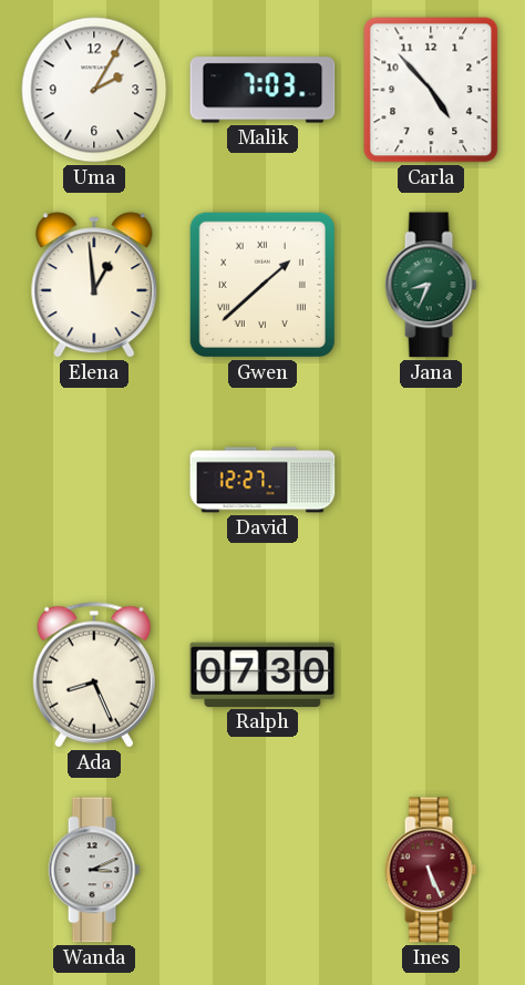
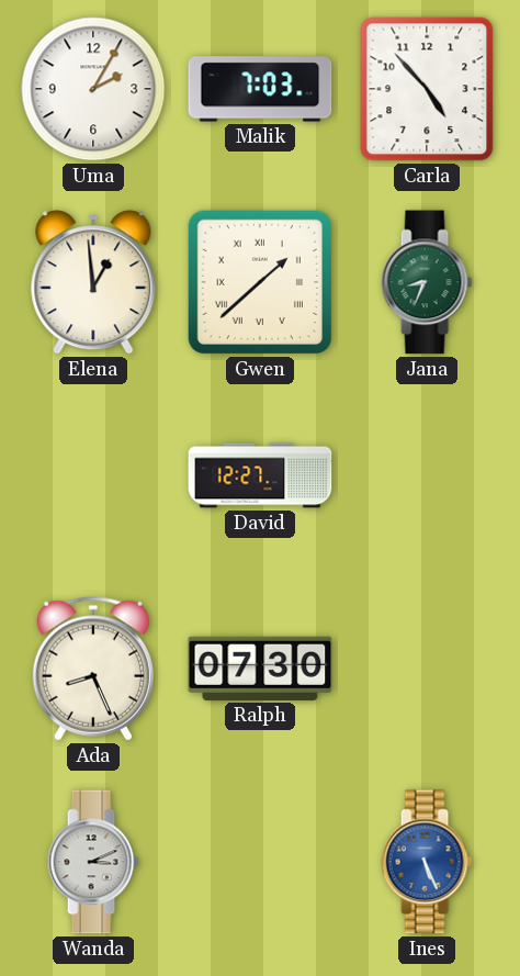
Ines dial: burgundy -> blue
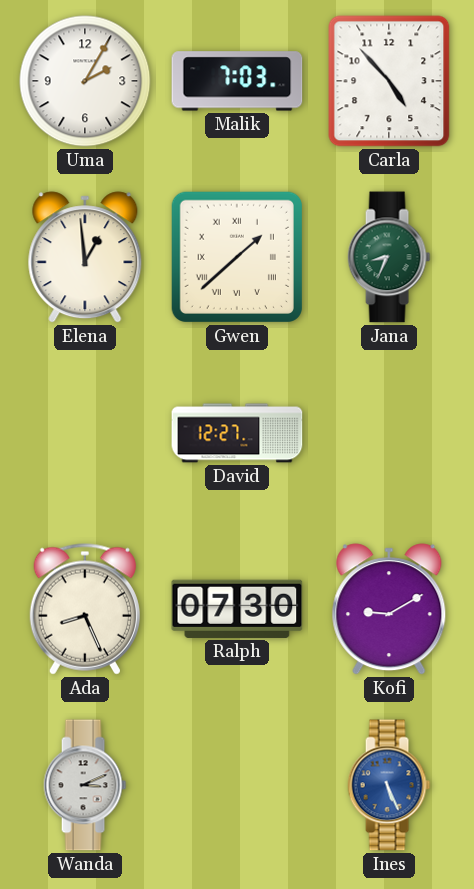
Kofi: none -> 9:10
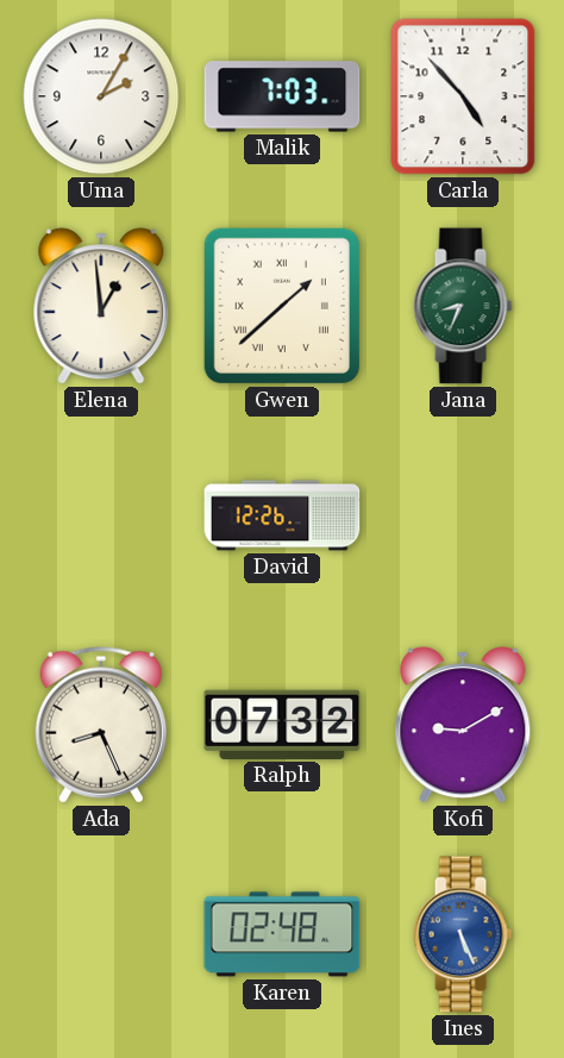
David: 12:27 -> 12:26
Ralph: 07:30 -> 07:32
Wanda: 3:11 -> none
Karen: none -> 02:48
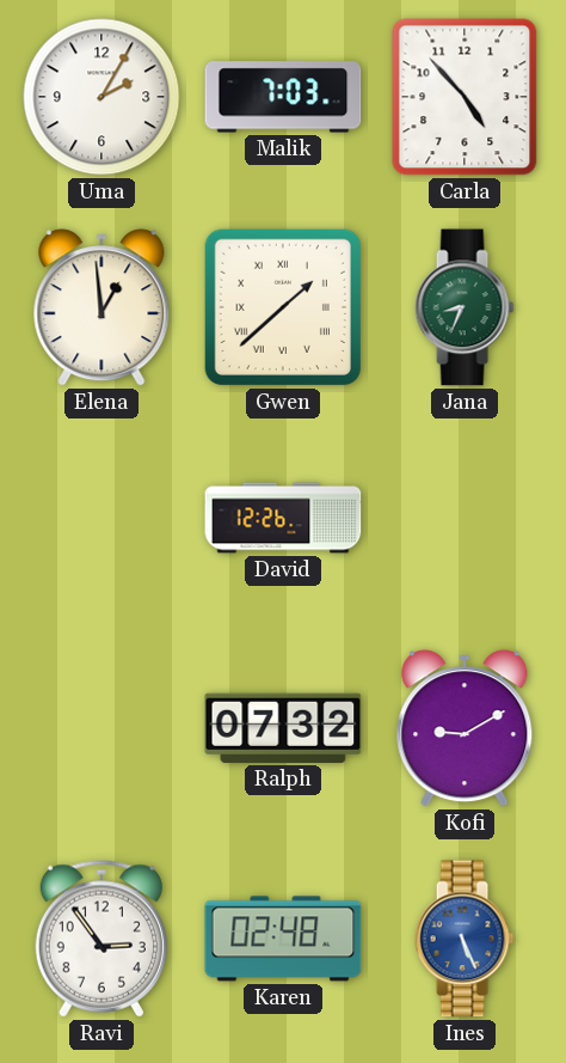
Ada: 8:26 -> none
Ravi: none -> 2:54
